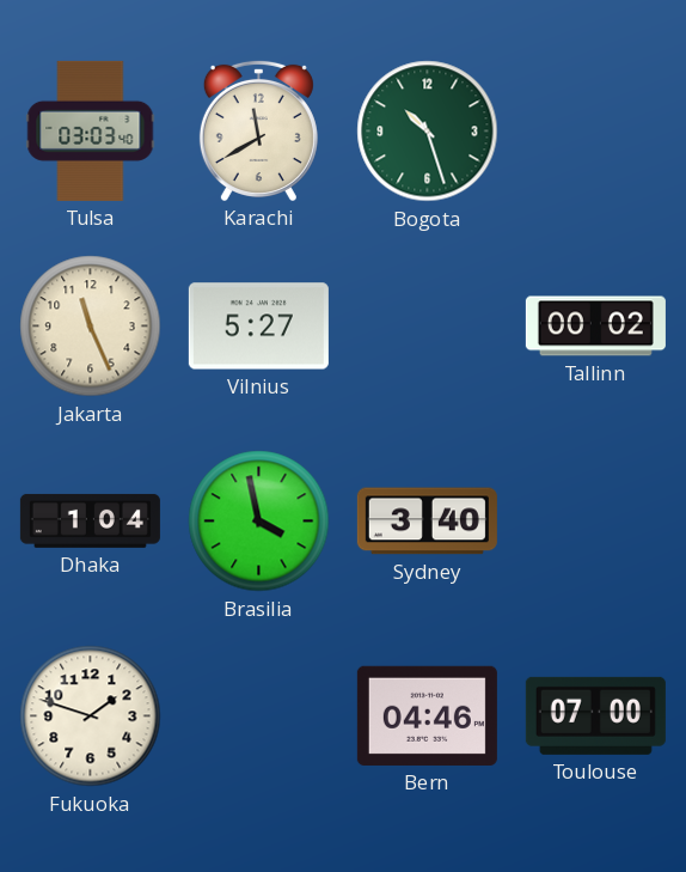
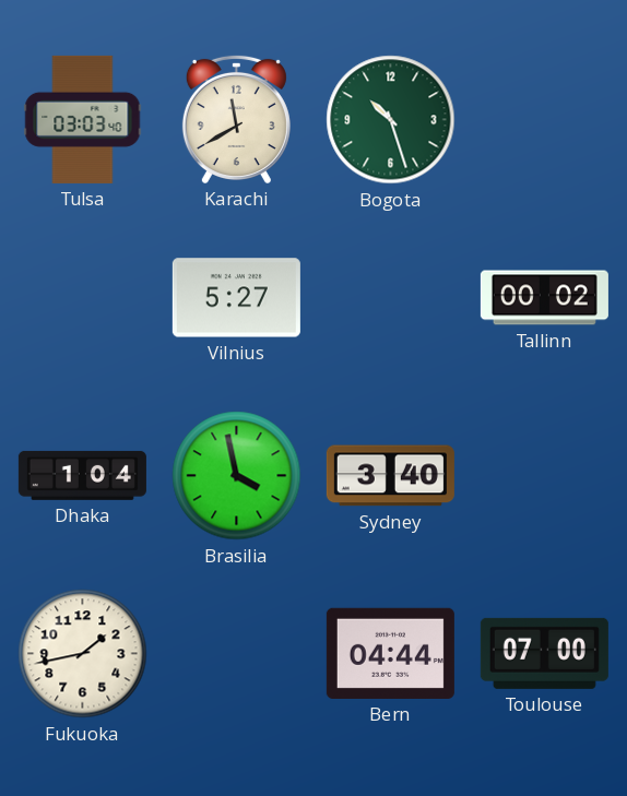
Jakarta: 11:26 -> none
Fukuoka: 1:48 -> 1:43
Bern: 04:46 -> 04:44
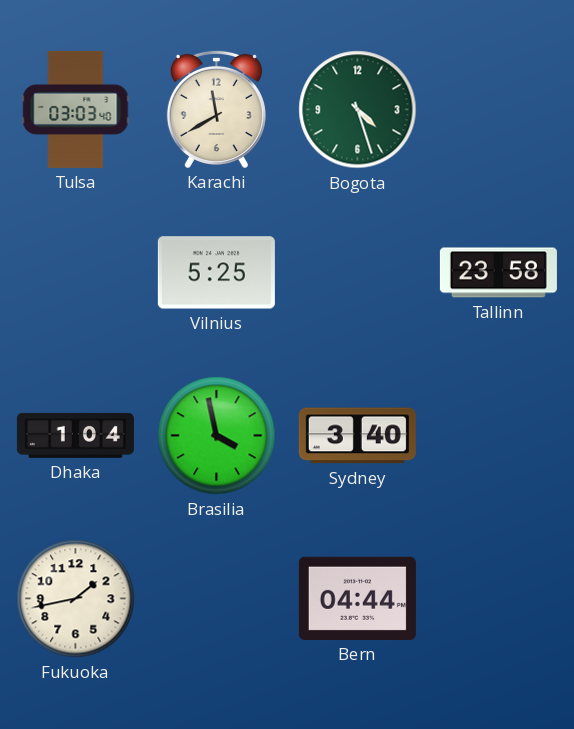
Bogota: 10:27 -> 4:27
Vilnius: 5:27 -> 5:25
Tallinn: 00:02 -> 23:58
Toulouse: 07:00 -> none
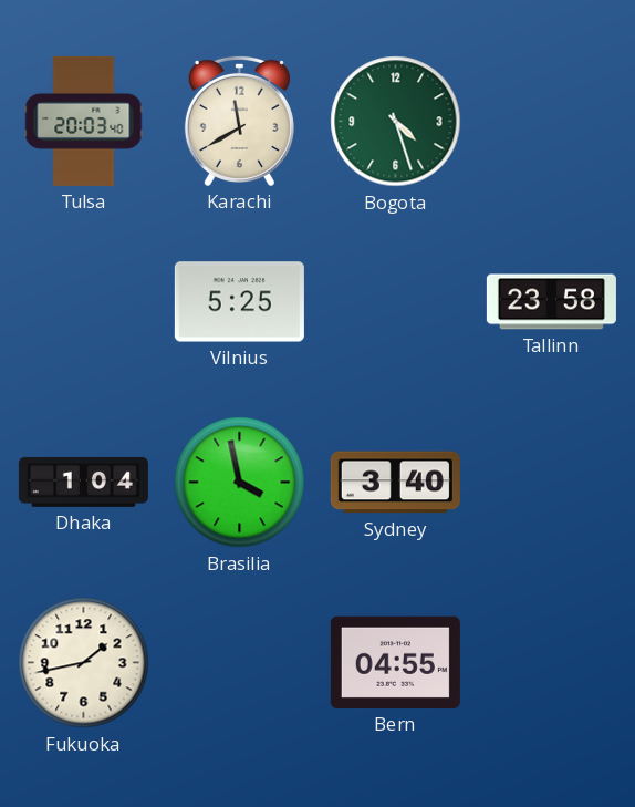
Tulsa: 03:03 -> 20:03
Bern: 04:44 -> 04:55
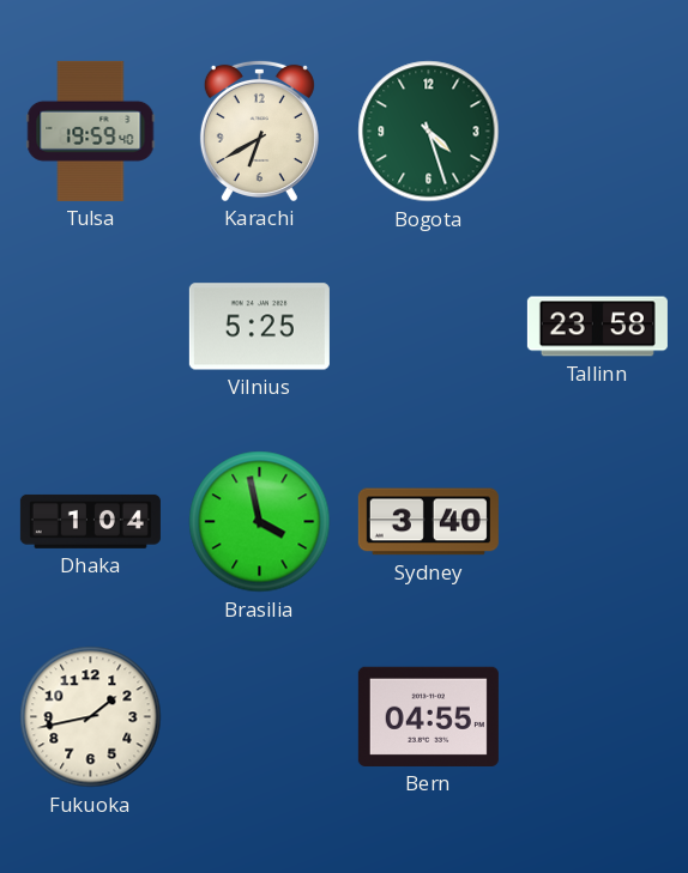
Tulsa: 20:03 -> 19:59
Karachi: 11:40 -> 6:40
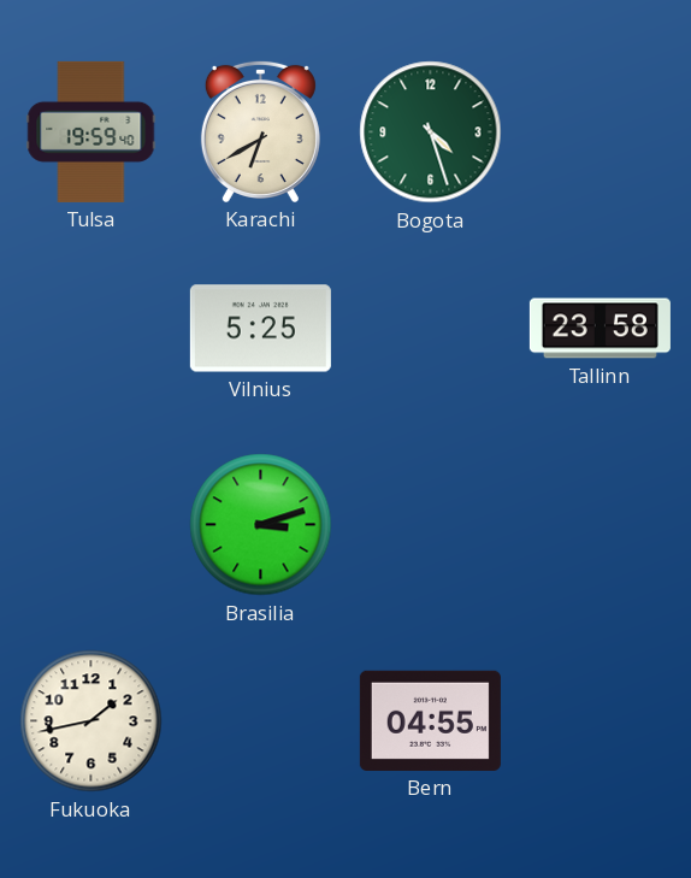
Dhaka: 1:04 -> none
Brasilia: 3:58 -> 3:12
Sydney: 3:40 -> none
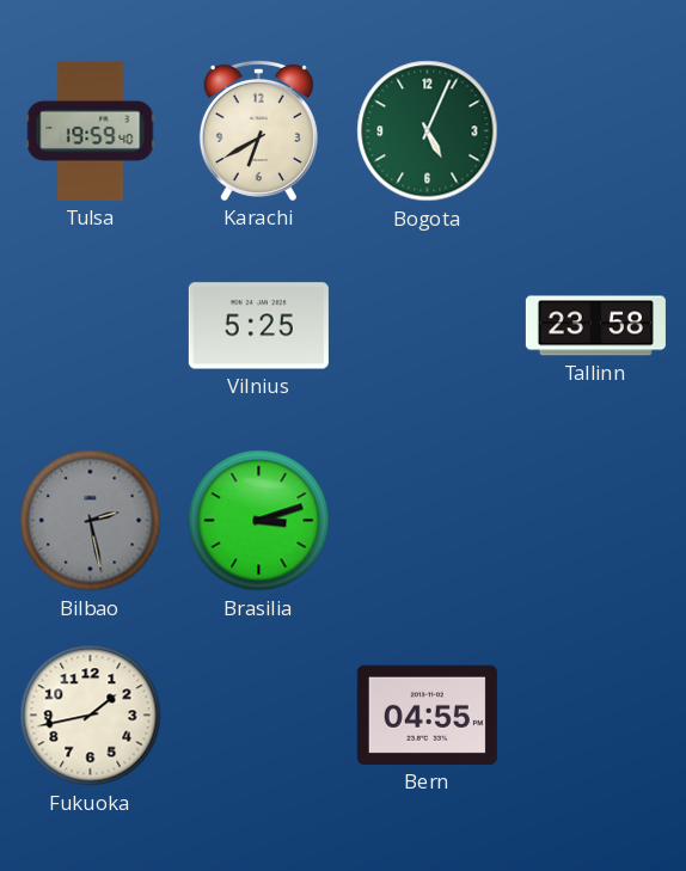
Bogota: 4:27 -> 5:04
Bilbao: none -> 2:28
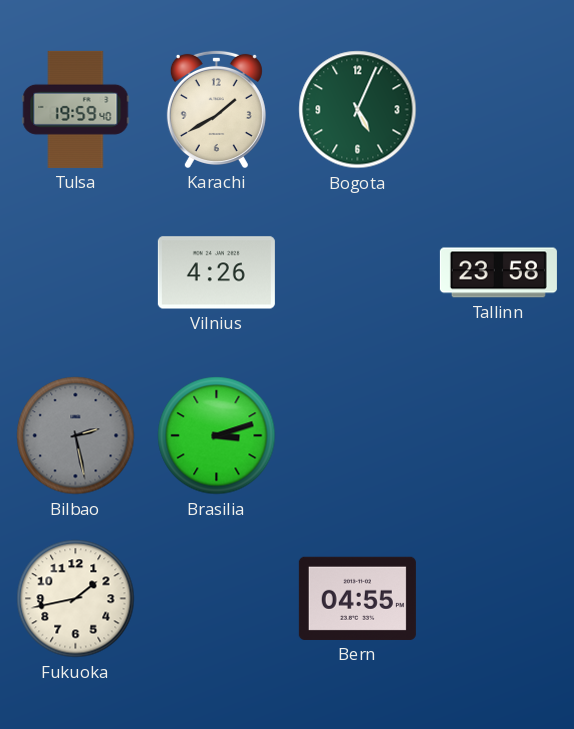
Karachi: 6:40 -> 1:40
Vilnius: 5:25 -> 4:26
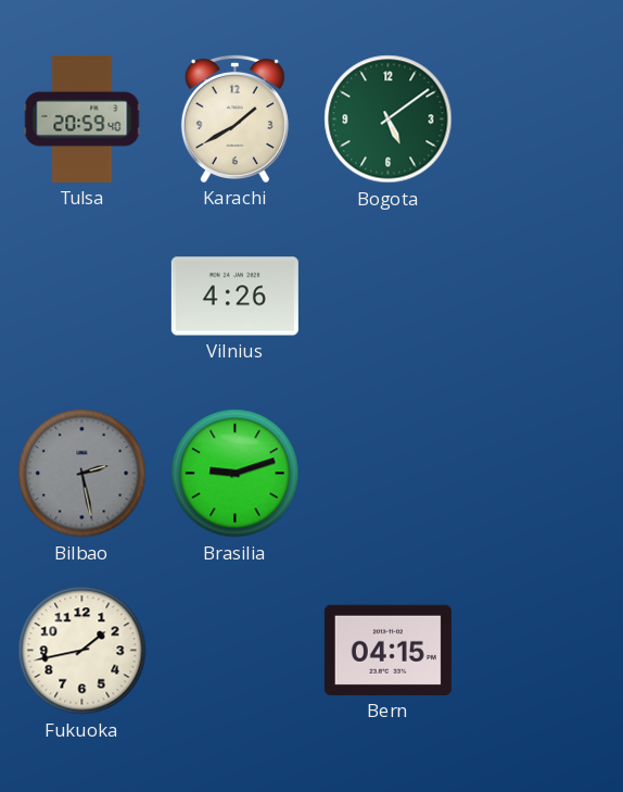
Tulsa: 19:59 -> 20:59
Bogota: 5:04 -> 5:09
Tallinn: 23:58 -> none
Brasilia: 3:12 -> 9:12
Bern: 04:55 -> 04:15
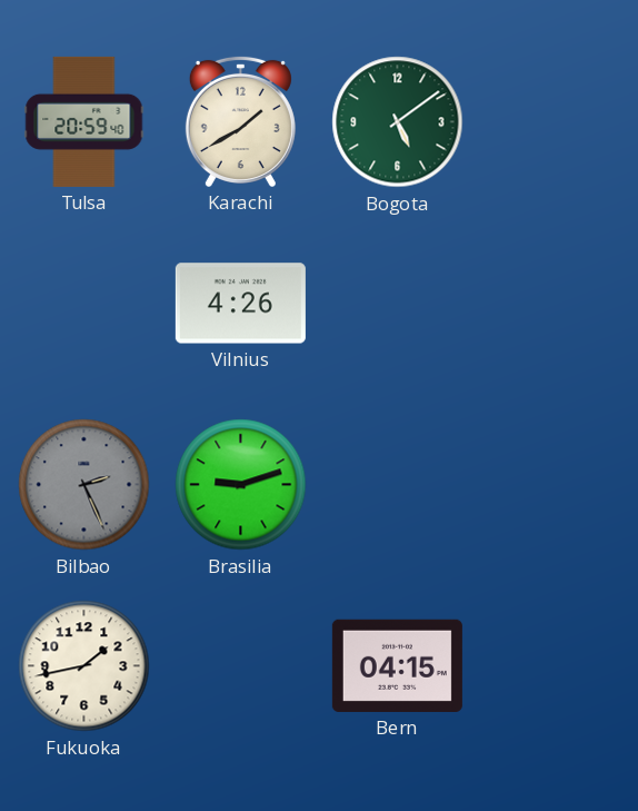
Bilbao: 2:28 -> 2:26
